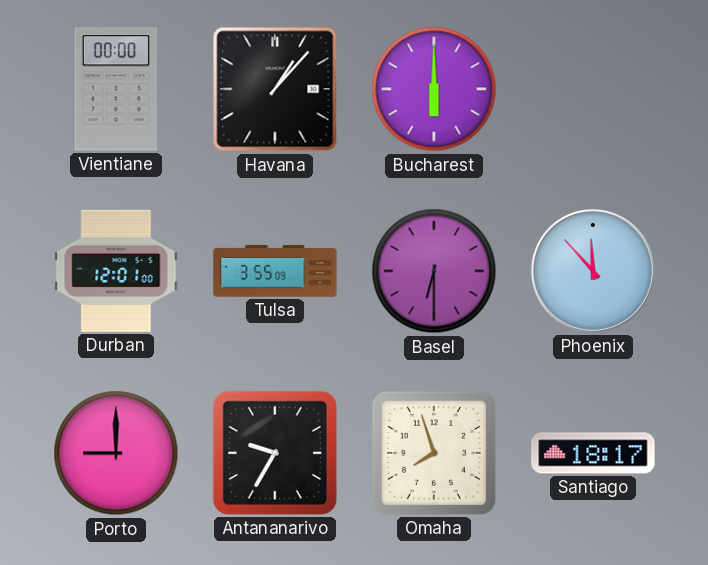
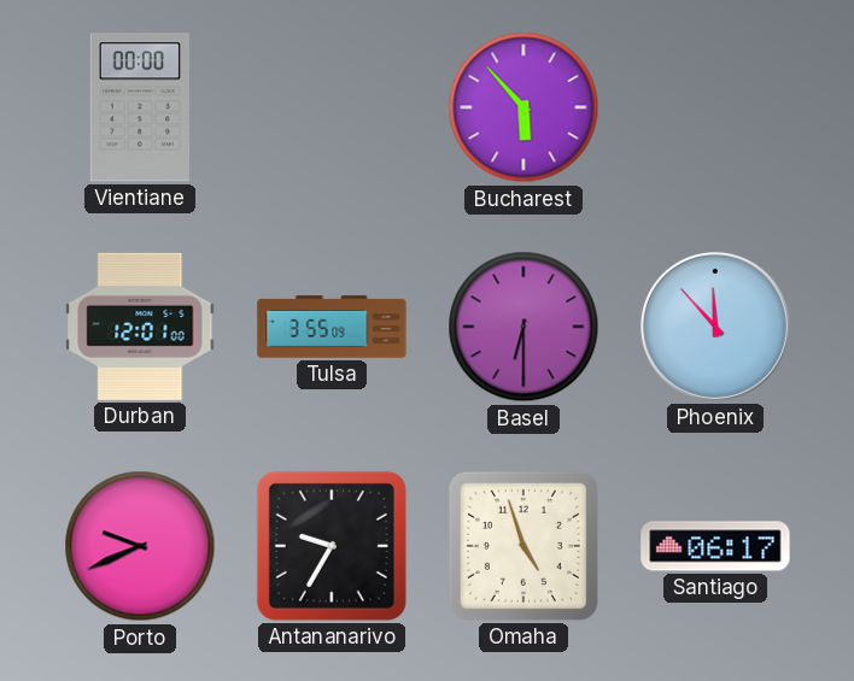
Havana: 1:07 -> none
Bucharest: 6:00 -> 5:53
Porto: 9:00 -> 9:41
Omaha: 7:57 -> 4:57
Santiago: 18:17 -> 06:17
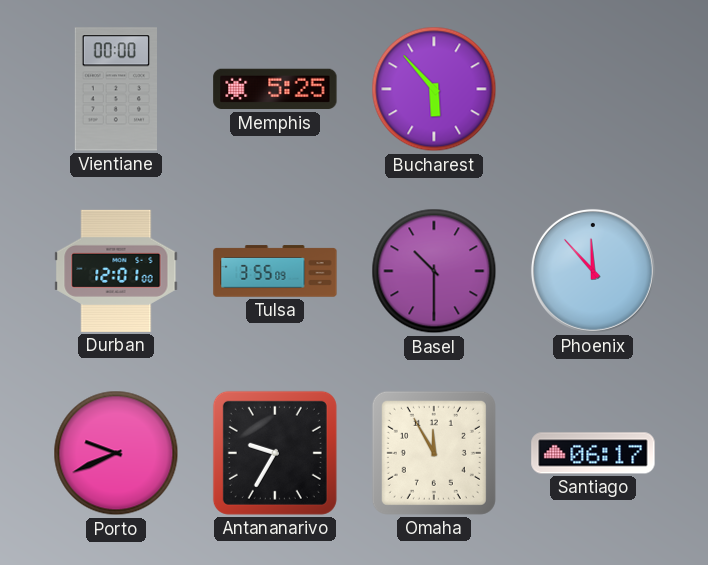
Memphis: none -> 5:25
Basel: 6:30 -> 10:30
Omaha: 4:57 -> 11:55
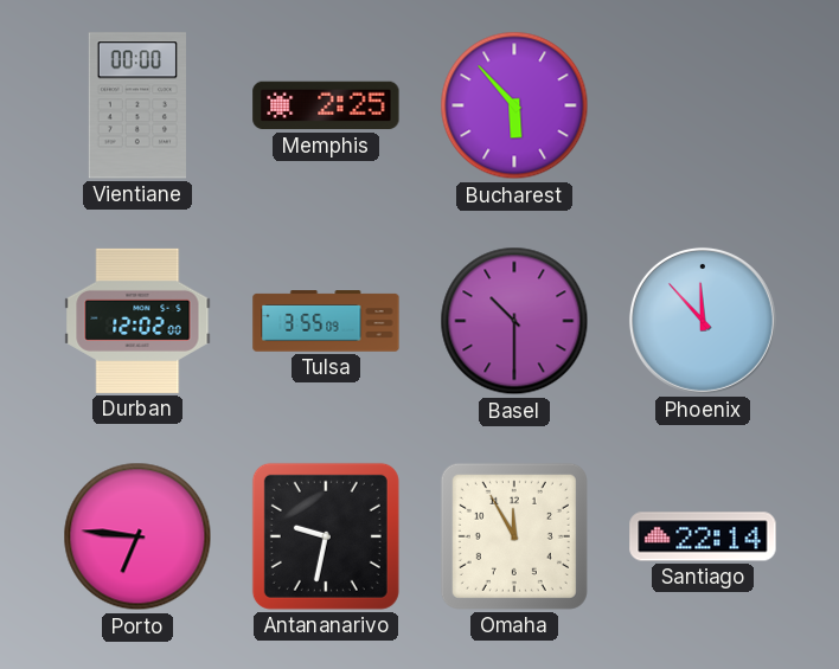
Memphis: 5:25 -> 2:25
Durban: 12:01 -> 12:02
Porto: 9:41 -> 6:46
Antananarivo: 9:35 -> 9:32
Santiago: 06:17 -> 22:14
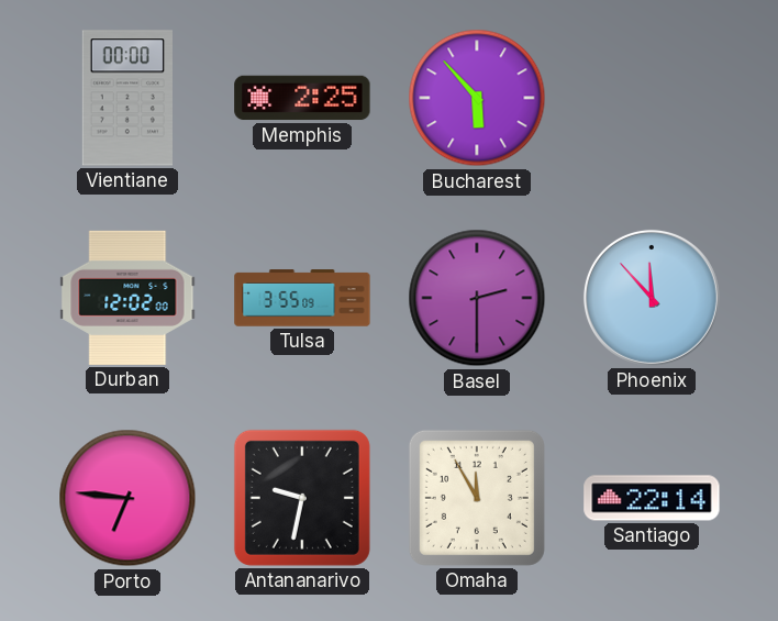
Basel: 10:30 -> 2:30
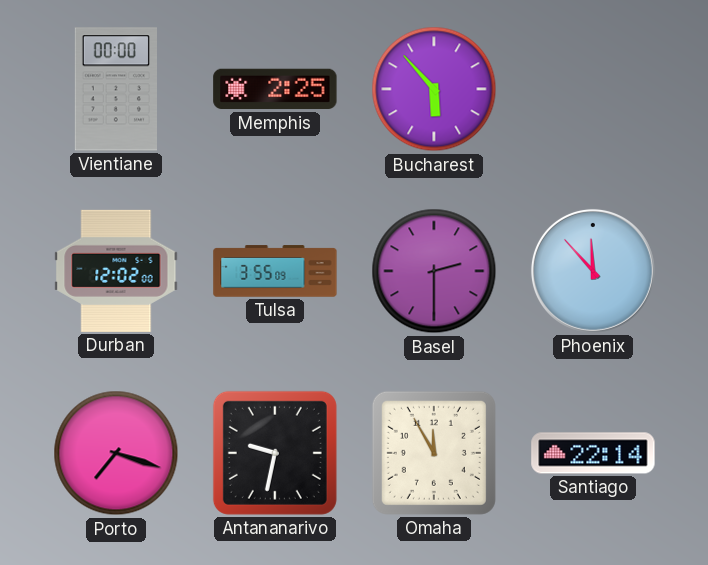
Porto: 6:46 -> 7:18
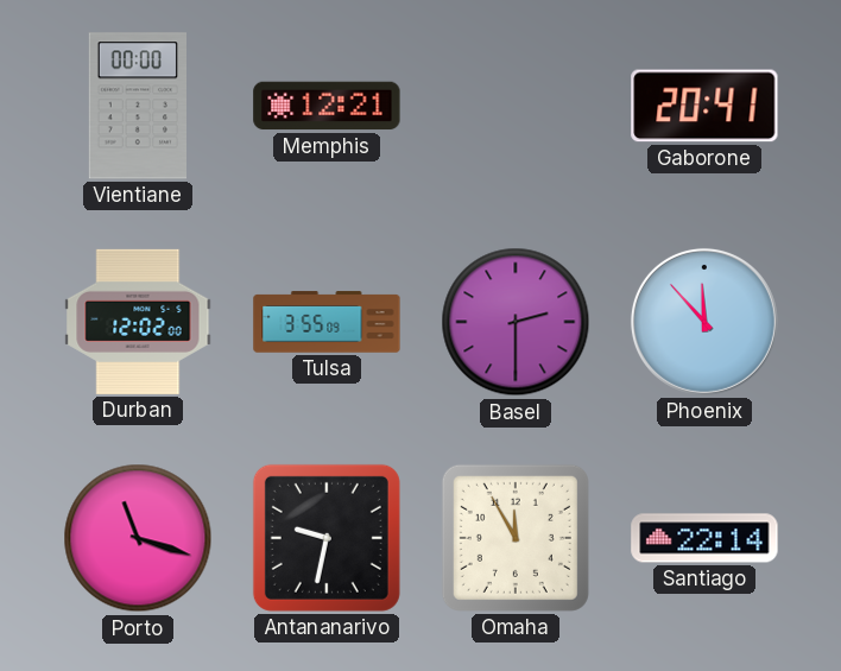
Memphis: 2:25 -> 12:21
Bucharest: 5:53 -> none
Gaborone: none -> 20:41
Porto: 7:18 -> 11:18
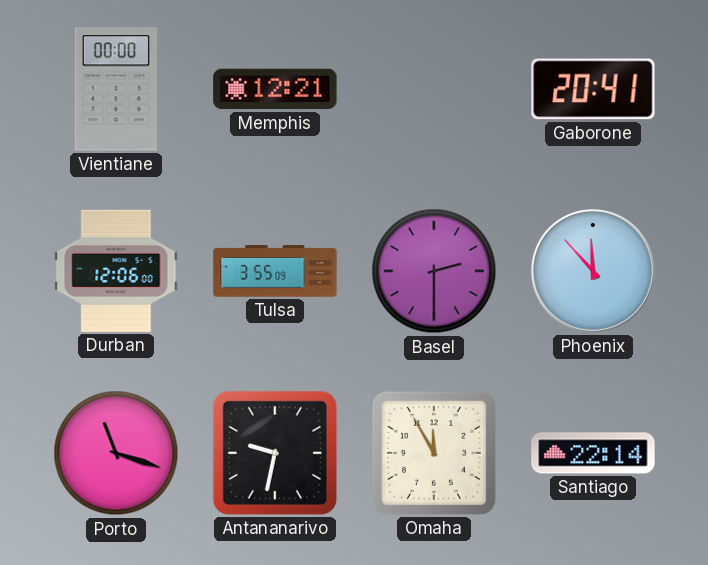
Durban: 12:02 -> 12:06
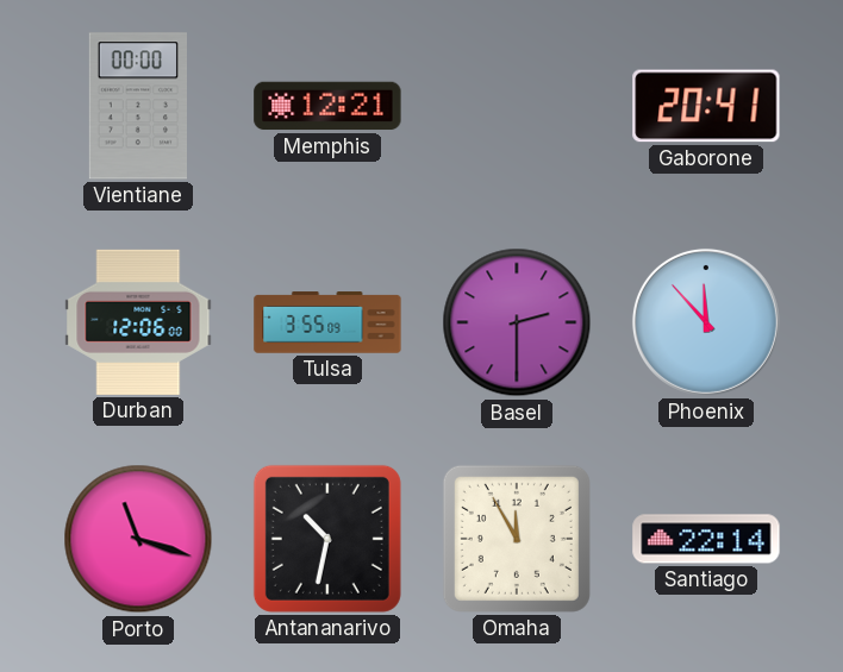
Antananarivo: 9:32 -> 10:32
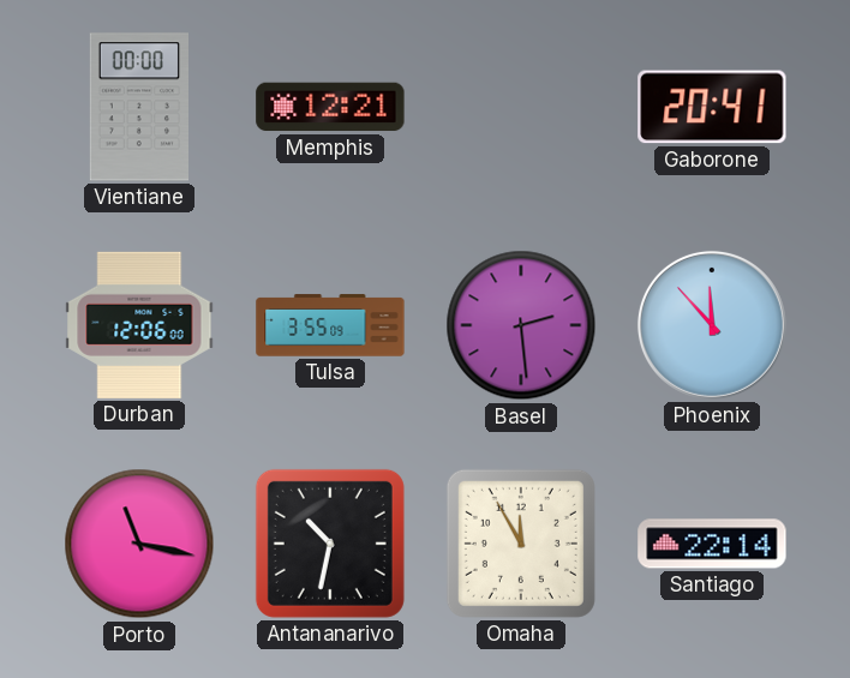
Basel: 2:30 -> 2:29
Porto: 11:18 -> 11:17
